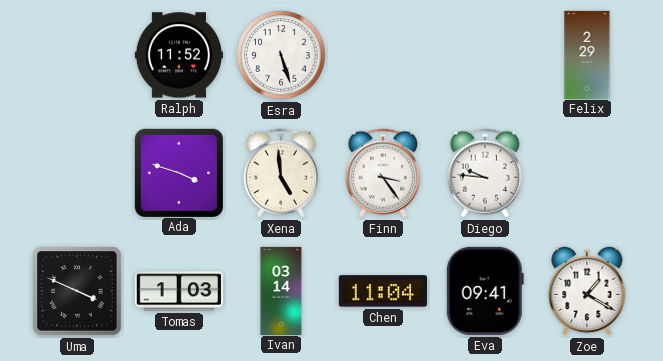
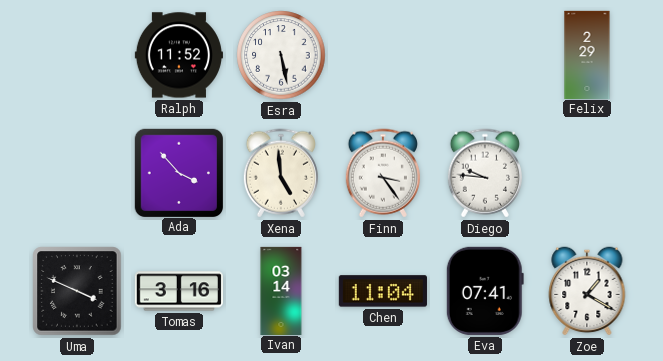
Esra: 5:27 -> 5:28
Ada: 3:48 -> 3:53
Tomas: 1:03 -> 3:16
Eva: 09:41 -> 07:41
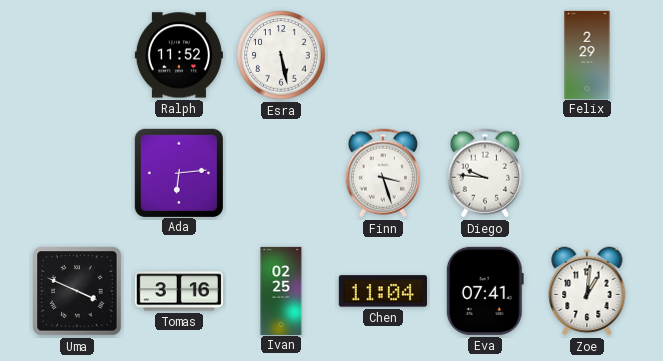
Ada: 3:53 -> 6:14
Xena: 4:59 -> none
Finn: 3:24 -> 3:27
Ivan: 03:14 -> 02:25
Zoe: 1:20 -> 1:01
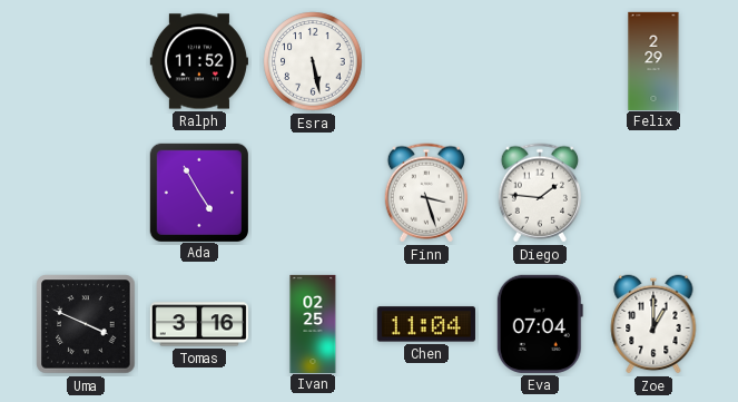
Ada: 6:14 -> 4:55
Diego: 9:46 -> 1:46
Eva: 07:41 -> 07:04
Zoe: 1:01 -> 1:00
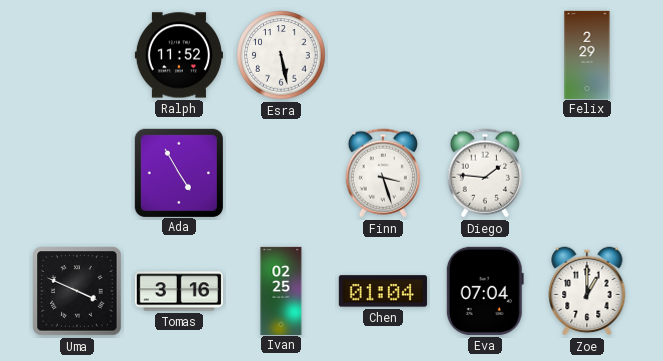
Chen: 11:04 -> 01:04
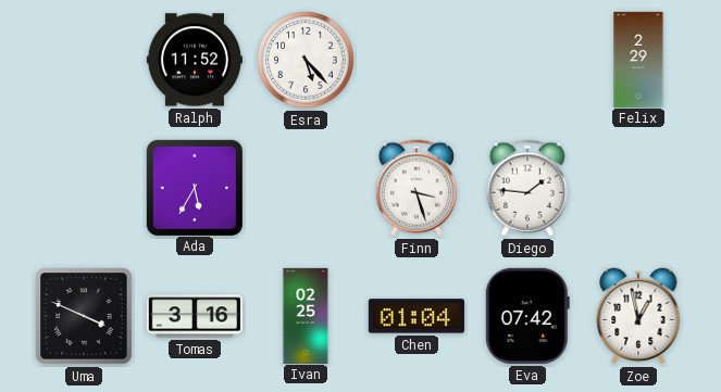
Esra: 5:28 -> 5:23
Ada: 4:55 -> 5:35
Eva: 07:04 -> 07:42
Zoe: 1:00 -> 12:58
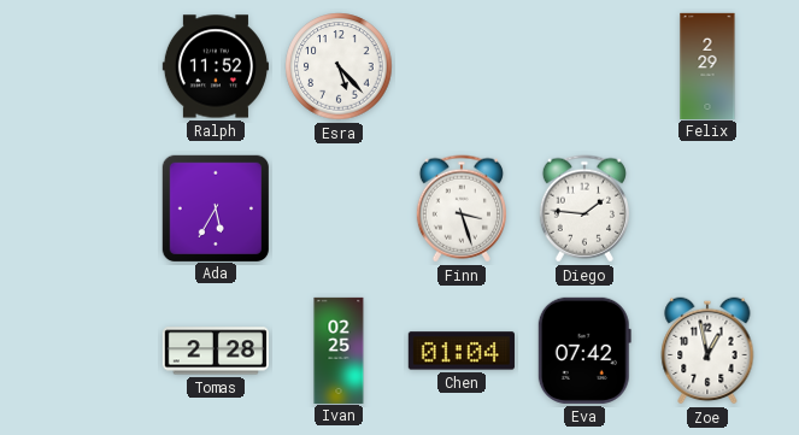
Uma: 3:49 -> none
Tomas: 3:16 -> 2:28
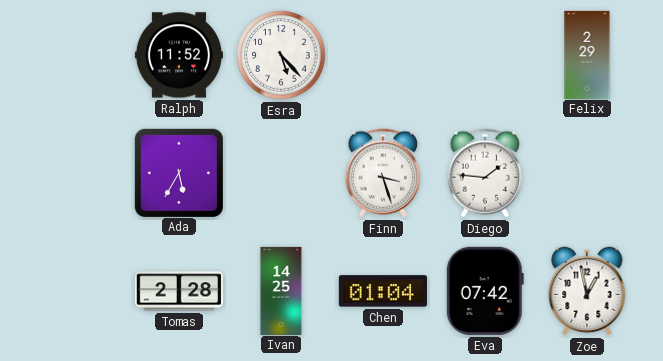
Ivan: 02:25 -> 14:25
